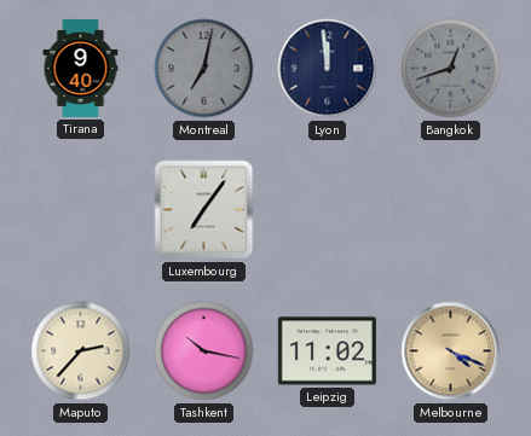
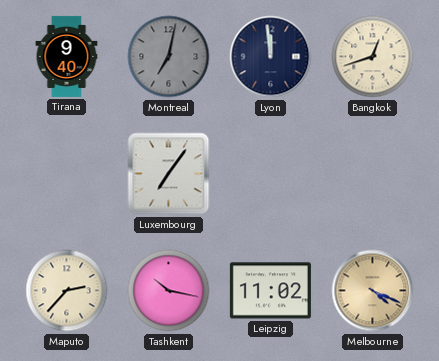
Bangkok dial: grey -> cream
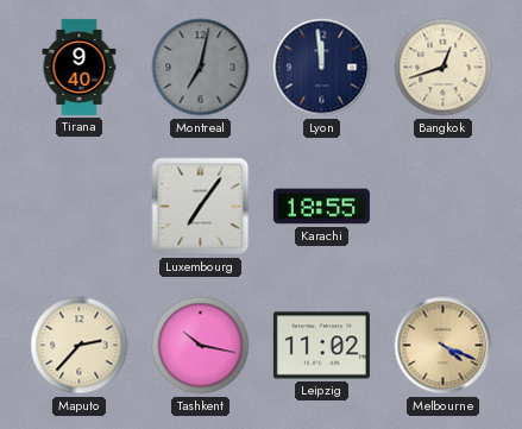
Karachi: none -> 18:55
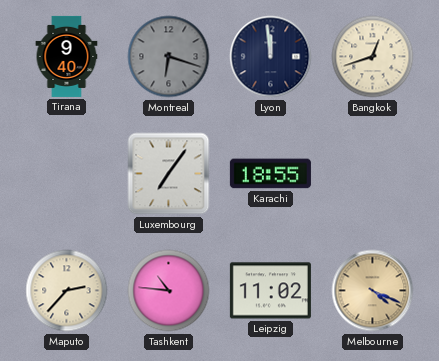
Montreal: 7:02 -> 6:18
Tashkent: 10:17 -> 10:46
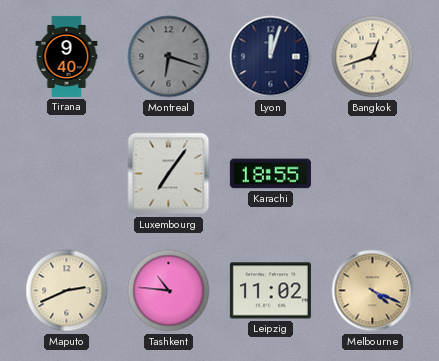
Lyon: 11:59 -> 12:03
Maputo: 2:37 -> 2:41
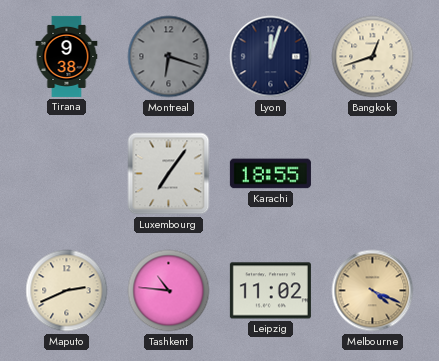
Tirana: 9:40 -> 9:38
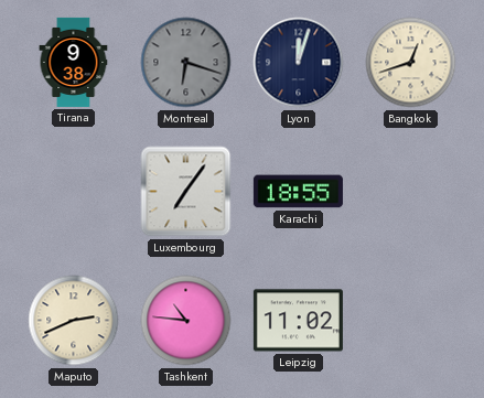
Melbourne: 4:19 -> none
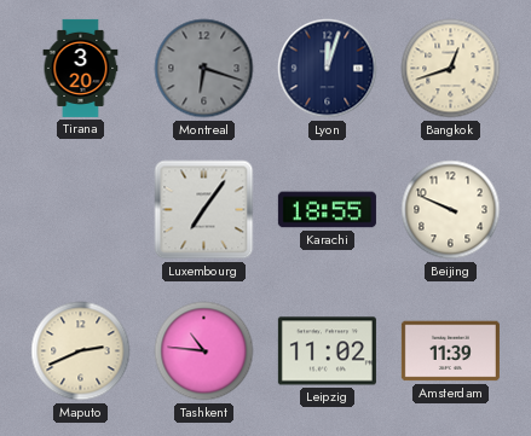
Tirana: 9:38 -> 3:20
Beijing: none -> 9:49
Amsterdam: none -> 11:39
